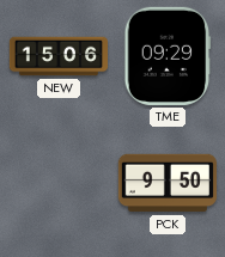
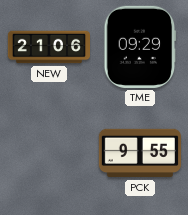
NEW: 15:06 -> 21:06
PCK: 9:50 -> 9:55
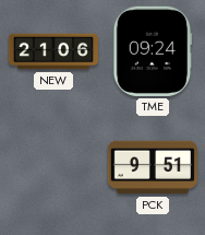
TME: 09:29 -> 09:24
PCK: 9:55 -> 9:51
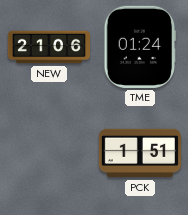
TME: 09:24 -> 01:24
PCK: 9:51 -> 1:51
